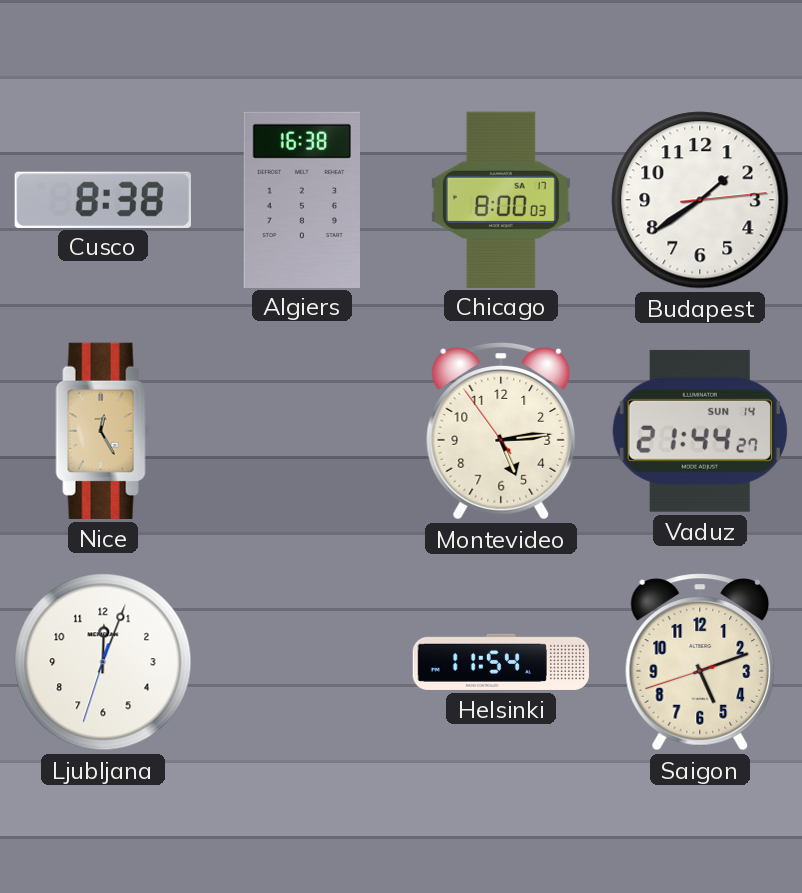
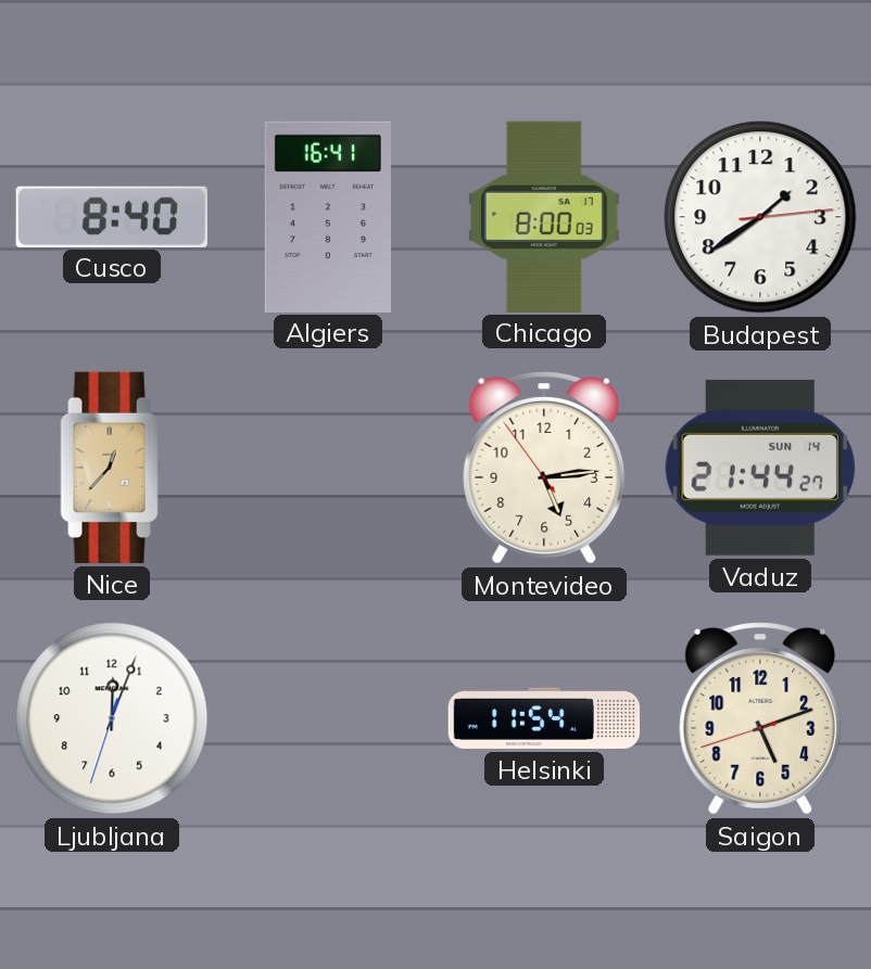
Cusco: 8:38 -> 8:40
Algiers: 16:38 -> 16:41
Nice: 12:25 -> 12:37
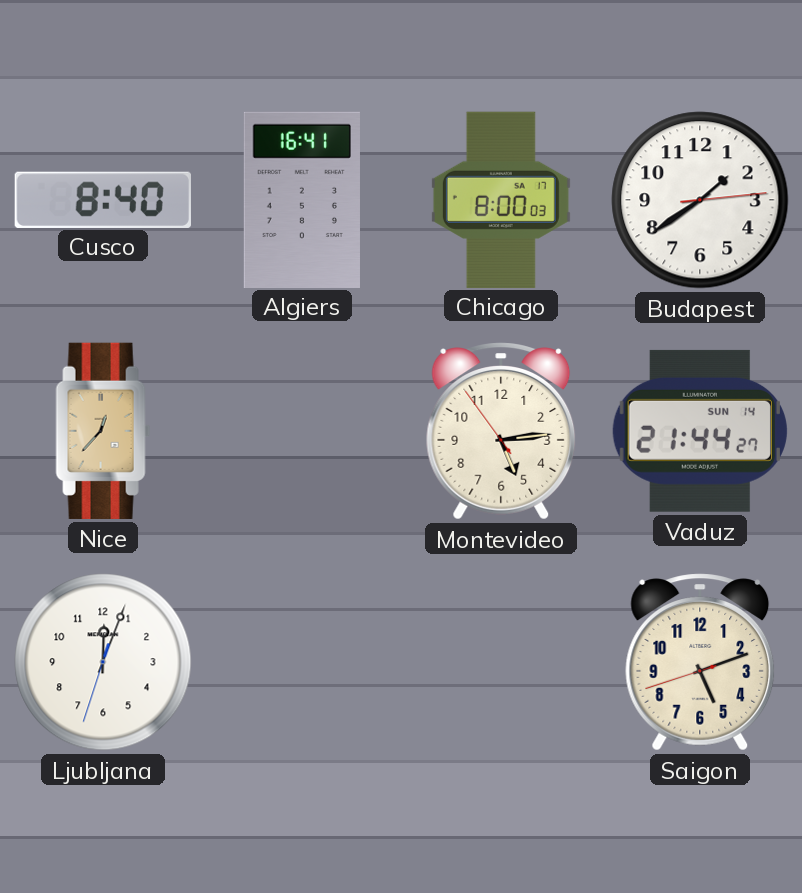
Helsinki: 11:54 -> none
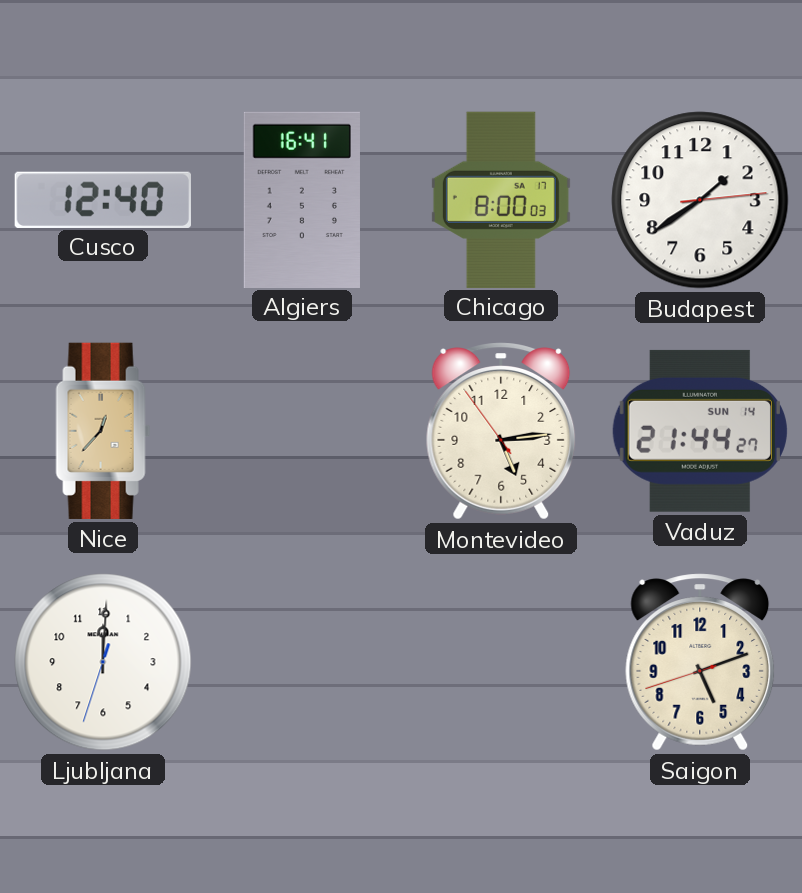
Cusco: 8:40 -> 12:40
Ljubljana: 12:03 -> 12:00
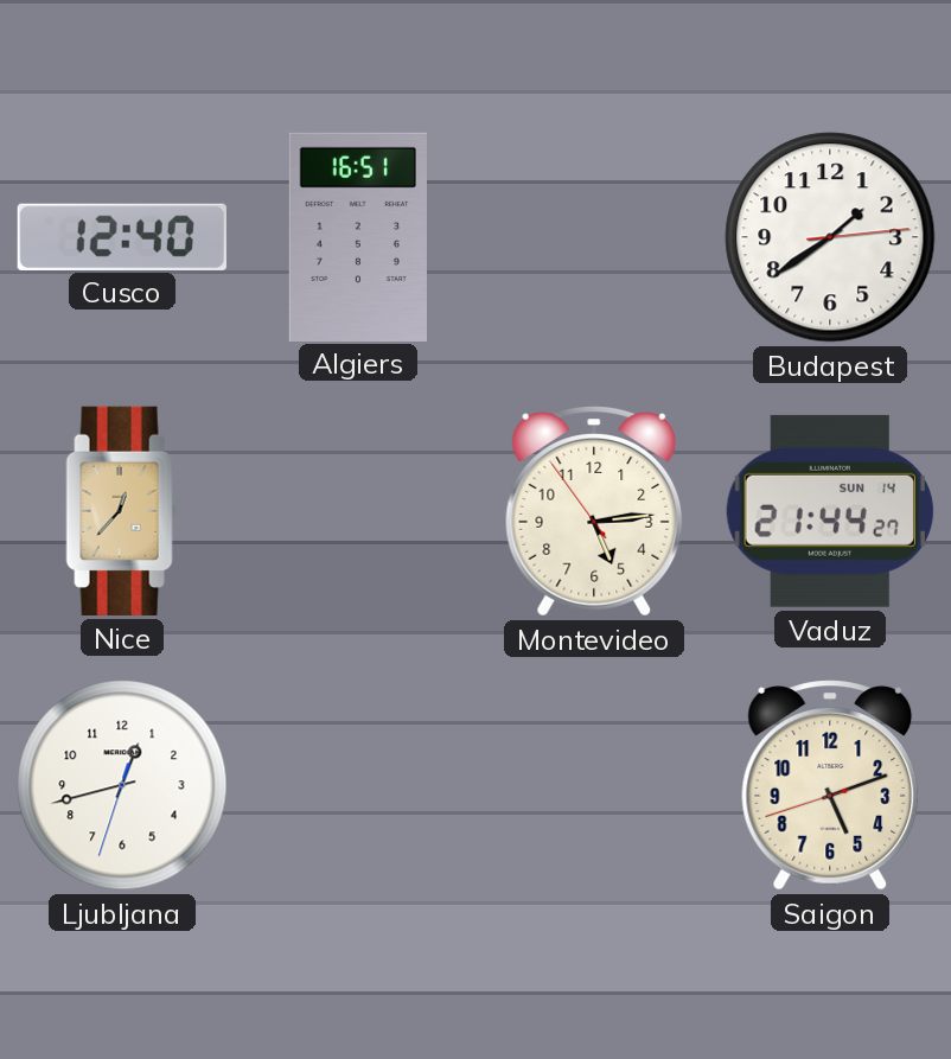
Algiers: 16:41 -> 16:51
Chicago: 8:00 -> none
Ljubljana: 12:00 -> 12:42
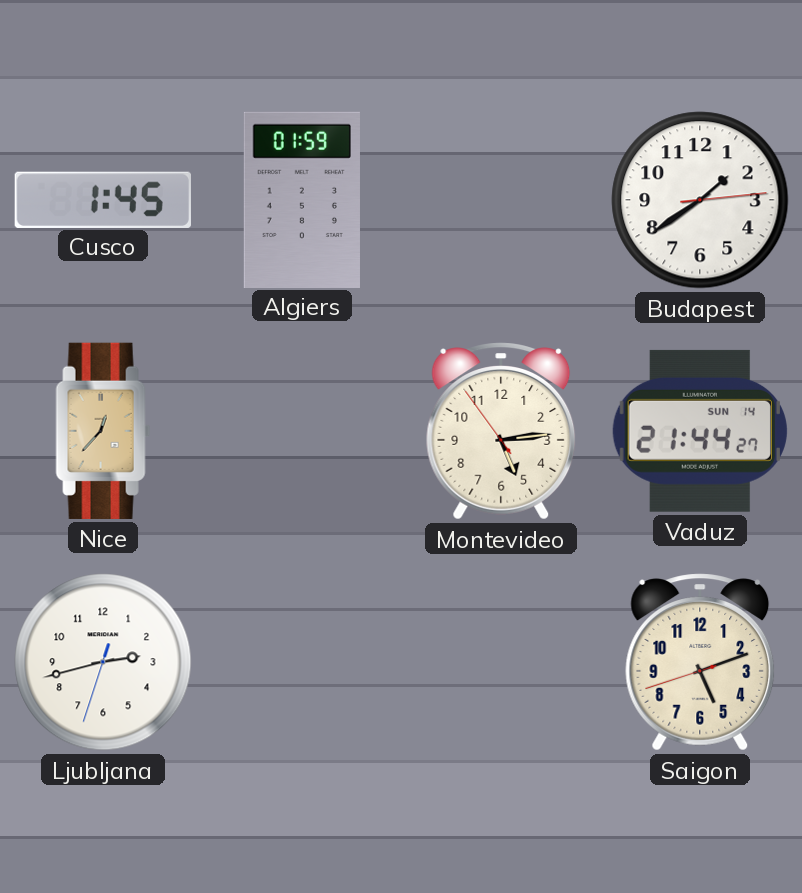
Cusco: 12:40 -> 1:45
Algiers: 16:51 -> 01:59
Ljubljana: 12:42 -> 2:42
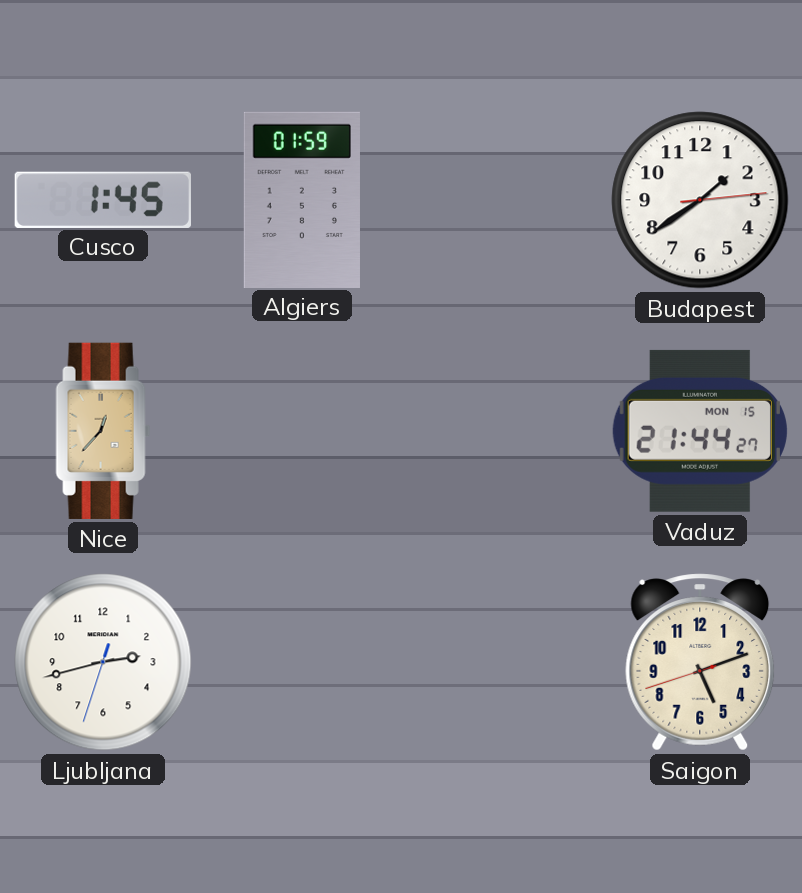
Montevideo: 5:13 -> none
Vaduz date: SUN 14 -> MON 15
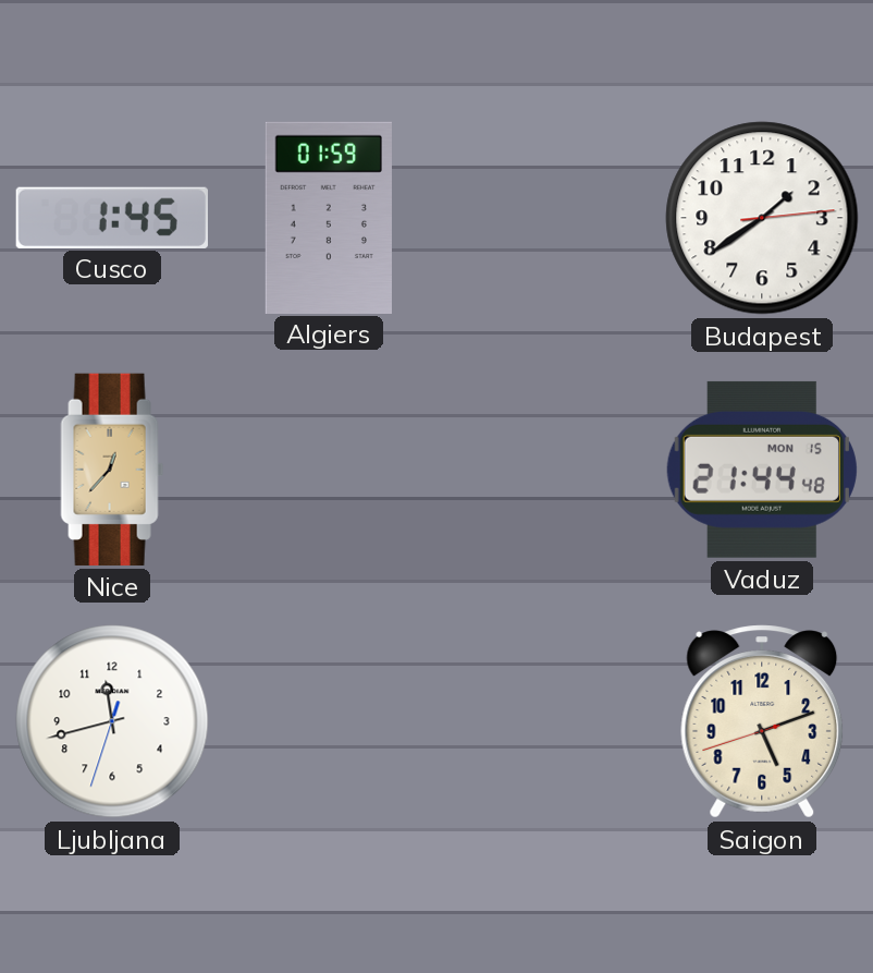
Vaduz: 21:44:27 -> 21:44:48
Ljubljana: 2:42 -> 11:42
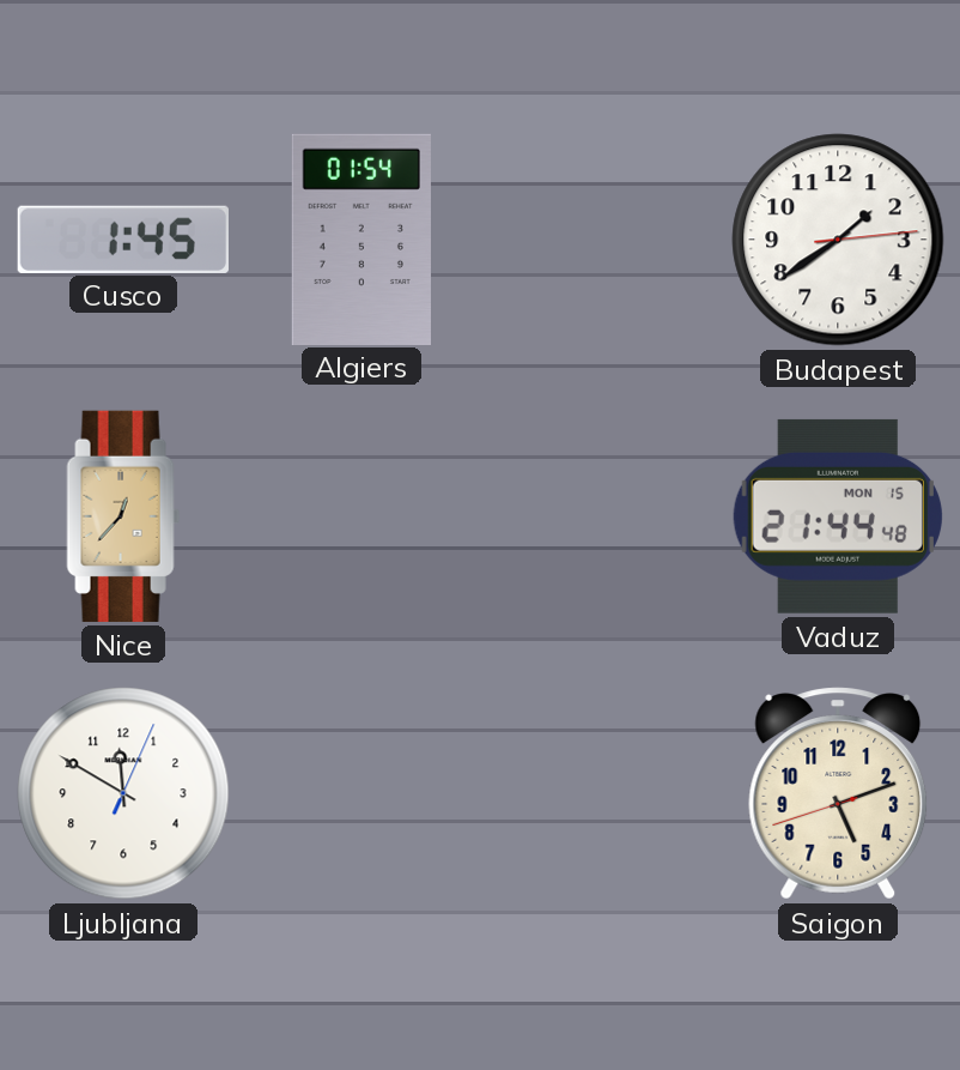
Algiers: 01:59 -> 01:54
Ljubljana: 11:42 -> 11:50
